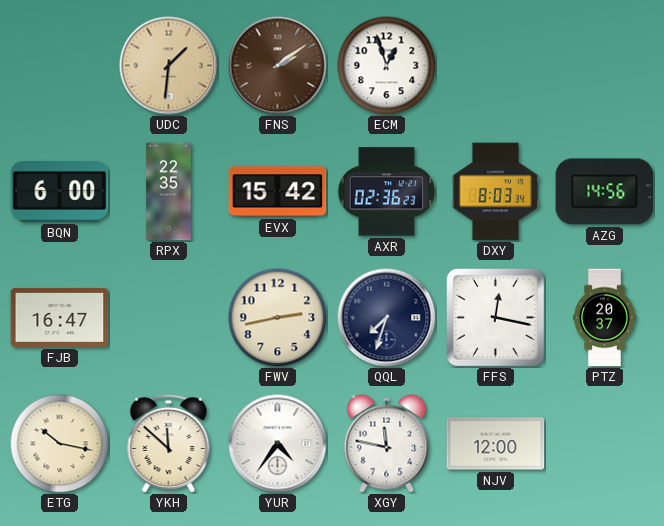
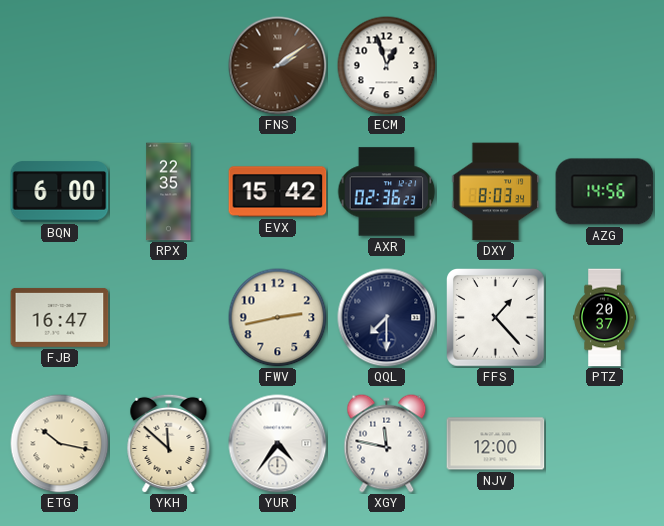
UDC: 1:31 -> none
QQL: 7:33 -> 7:30
FFS: 12:17 -> 1:23
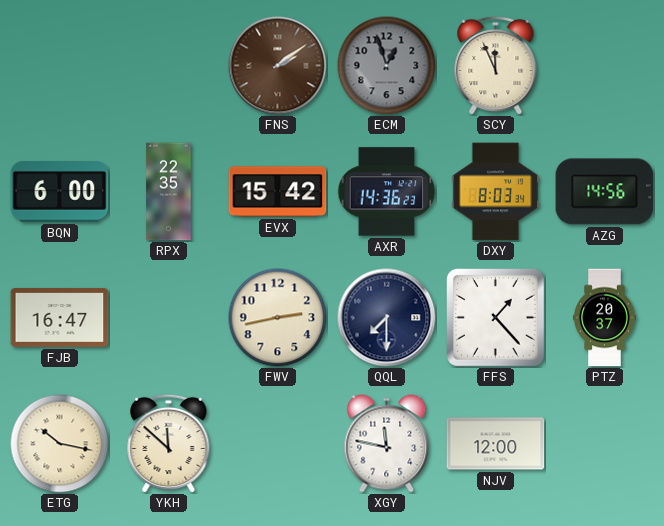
ECM dial: white -> grey
SCY: none -> 11:56
AXR: 02:36 -> 14:36
YUR: 4:36 -> none
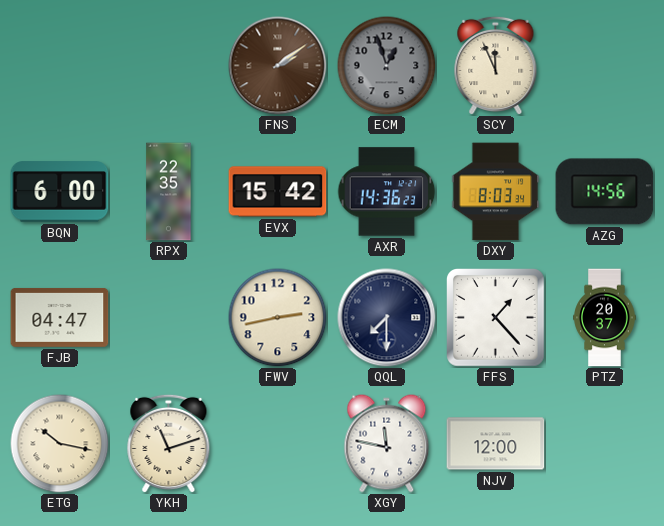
FJB: 16:47 -> 04:47
YKH: 11:52 -> 11:12
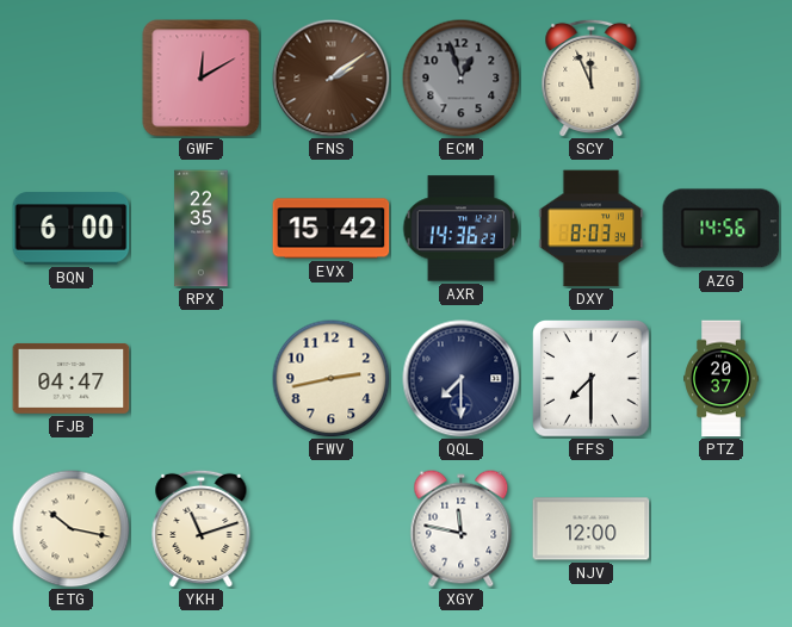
GWF: none -> 12:10
FFS: 1:23 -> 7:30
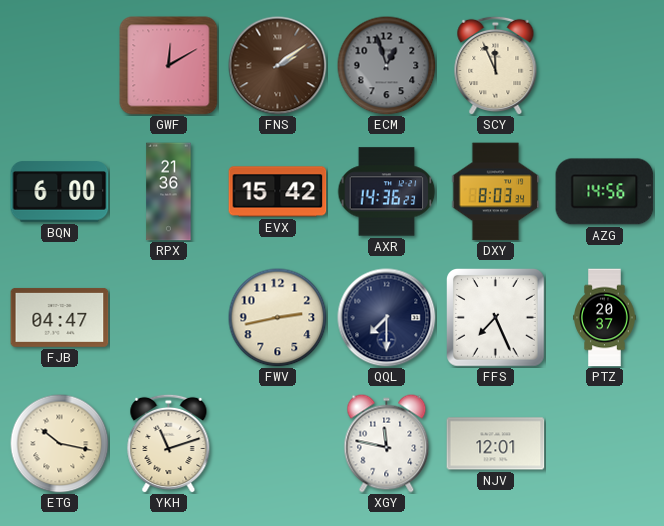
RPX: 22:35 -> 21:36
FFS: 7:30 -> 7:26
NJV: 12:00 -> 12:01
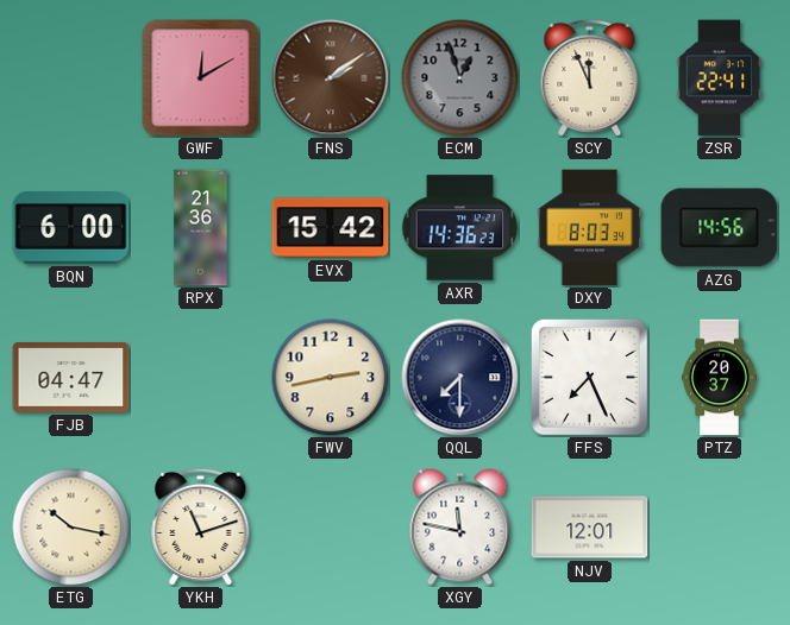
ZSR: none -> 22:41
